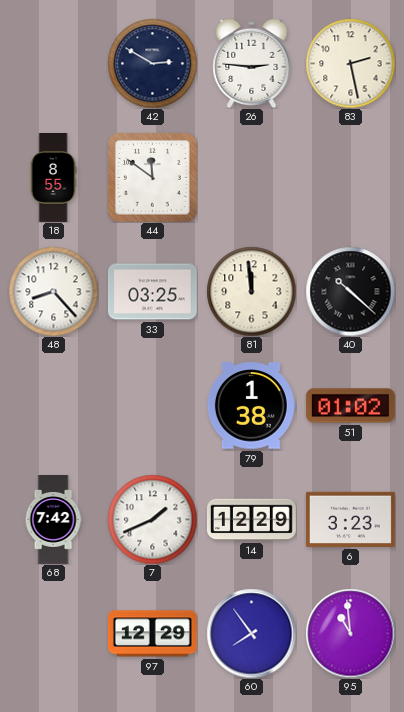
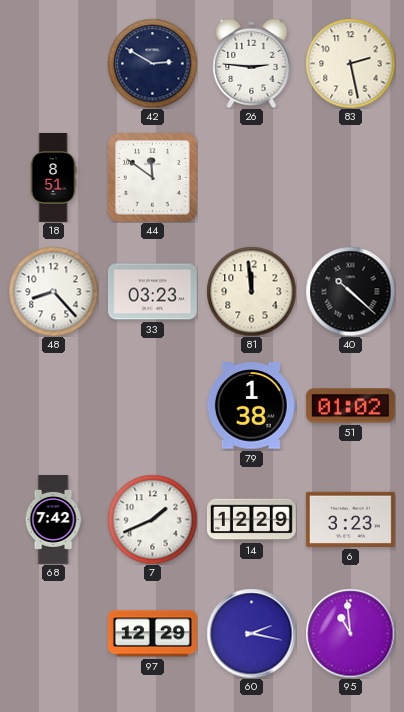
18: 8:55 -> 8:51
33: 03:25 -> 03:23
60: 7:54 -> 2:17
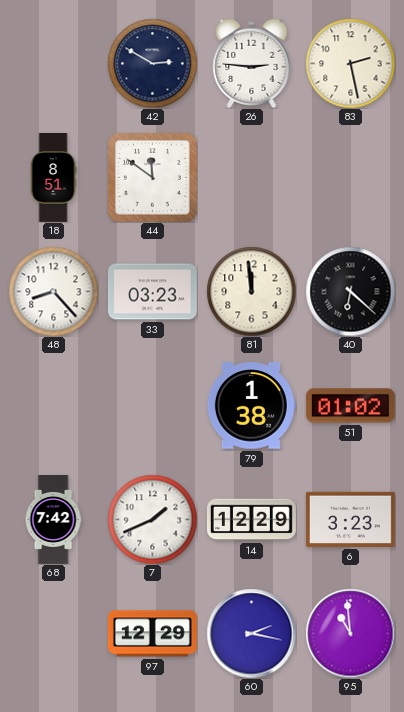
40: 10:22 -> 6:22
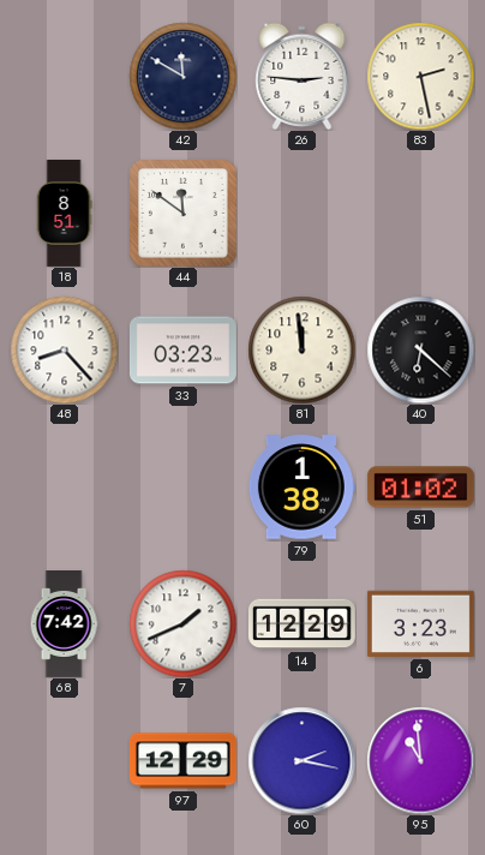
42: 2:50 -> 11:50
